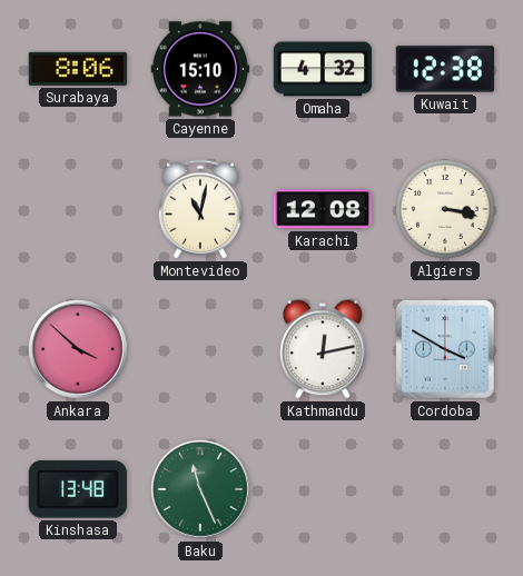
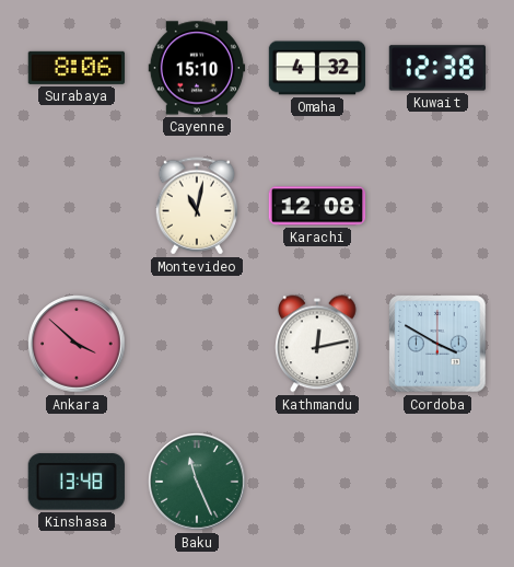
Algiers: 3:17 -> none
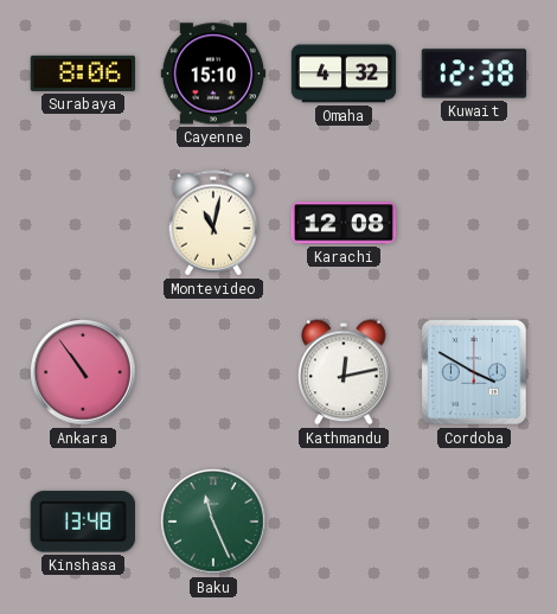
Ankara: 3:52 -> 10:54
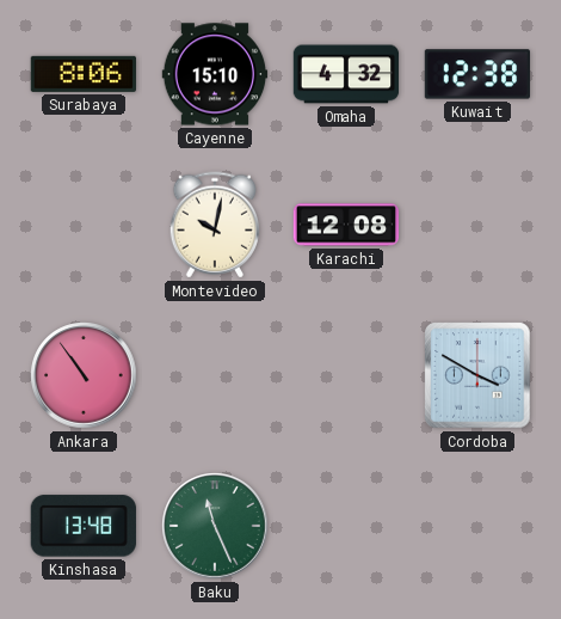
Montevideo: 11:02 -> 10:02
Kathmandu: 12:13 -> none
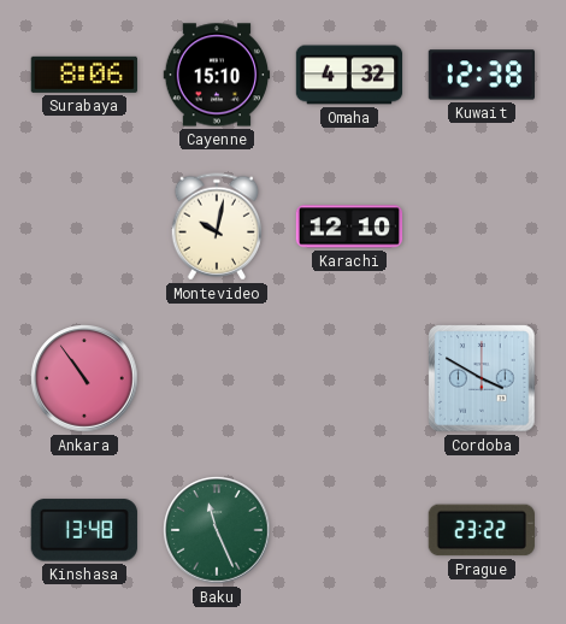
Karachi: 12:08 -> 12:10
Prague: none -> 23:22
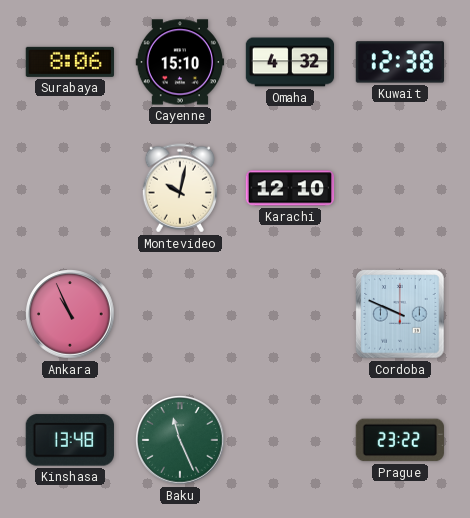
Ankara: 10:54 -> 10:56
Cordoba: 3:50 -> 9:49
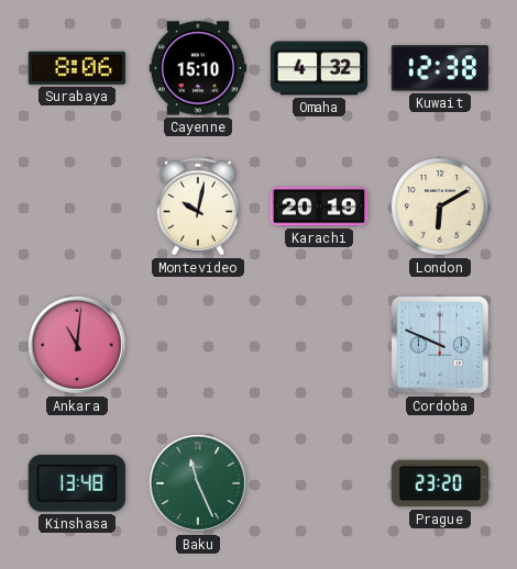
Karachi: 12:10 -> 20:19
London: none -> 6:10
Ankara: 10:56 -> 11:01
Prague: 23:22 -> 23:20
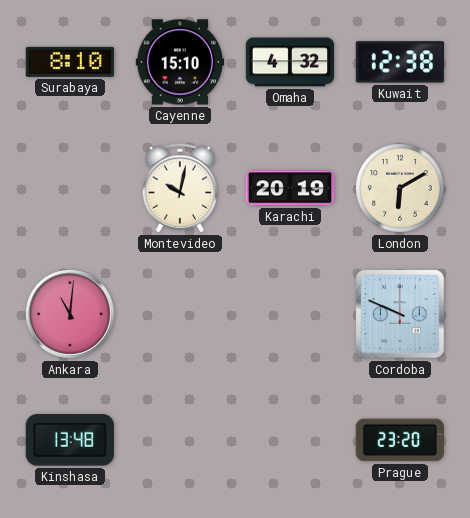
Surabaya: 8:06 -> 8:10
Baku: 11:26 -> none
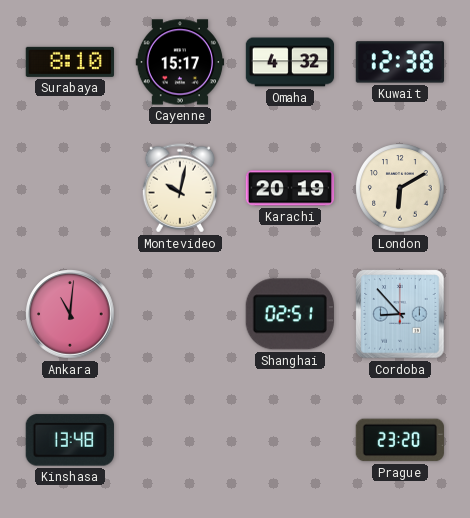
Cayenne: 15:10 -> 15:17
Shanghai: none -> 02:51
Cordoba: 9:49 -> 8:53
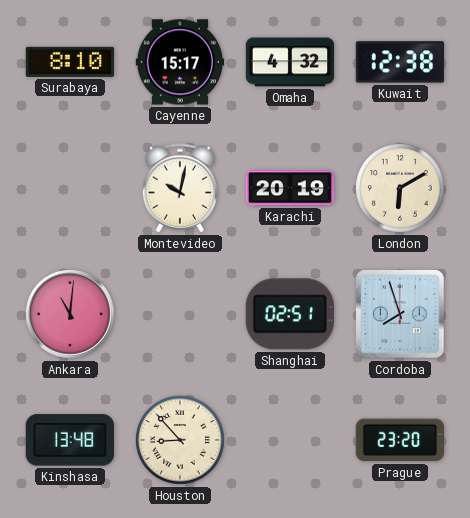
Cordoba: 8:53 -> 7:57
Houston: none -> 8:53
